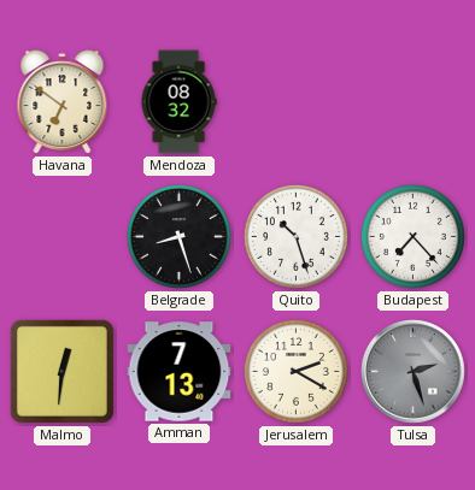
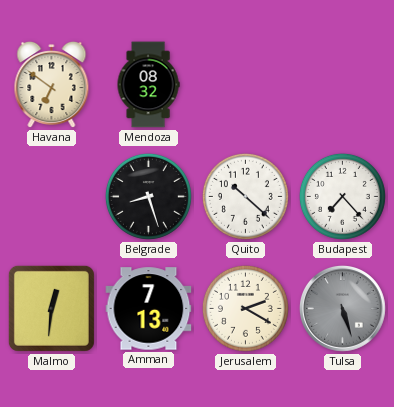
Quito: 10:27 -> 10:22
Tulsa: 2:27 -> 5:27
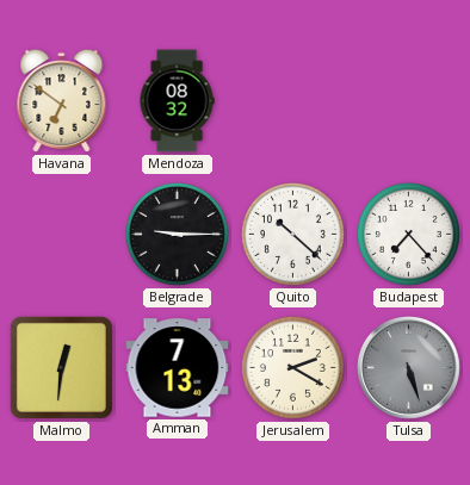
Belgrade: 8:27 -> 9:15
